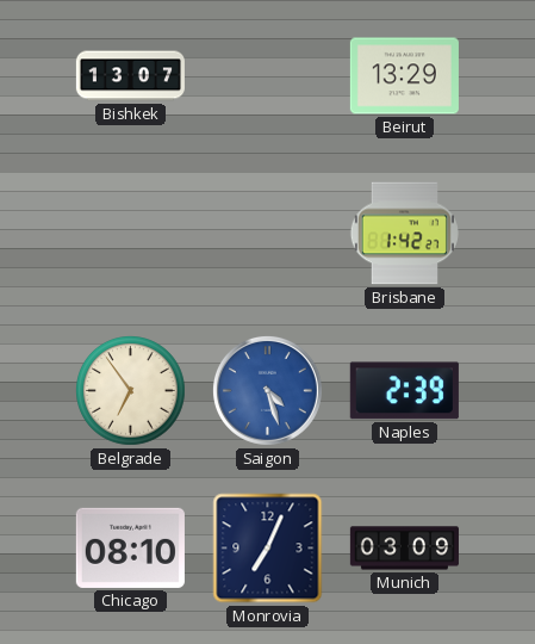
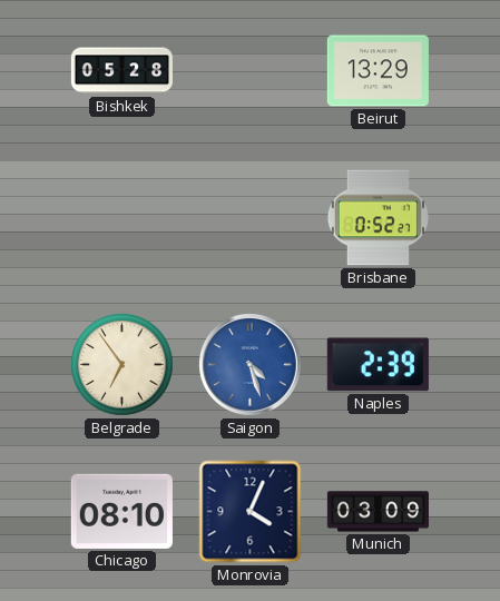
Bishkek: 13:07 -> 05:28
Brisbane: 1:42 -> 0:52
Monrovia: 7:04 -> 4:04
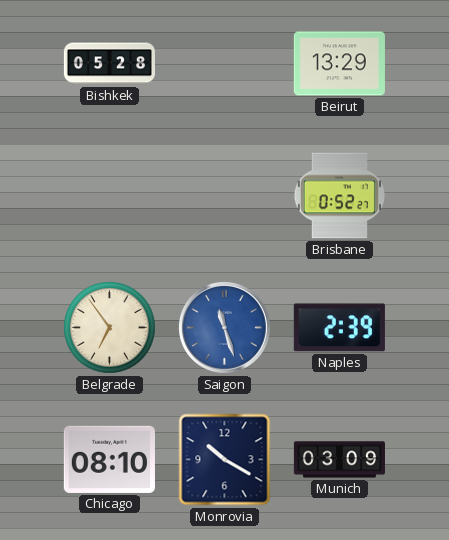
Saigon: 4:27 -> 11:27
Monrovia: 4:04 -> 10:20
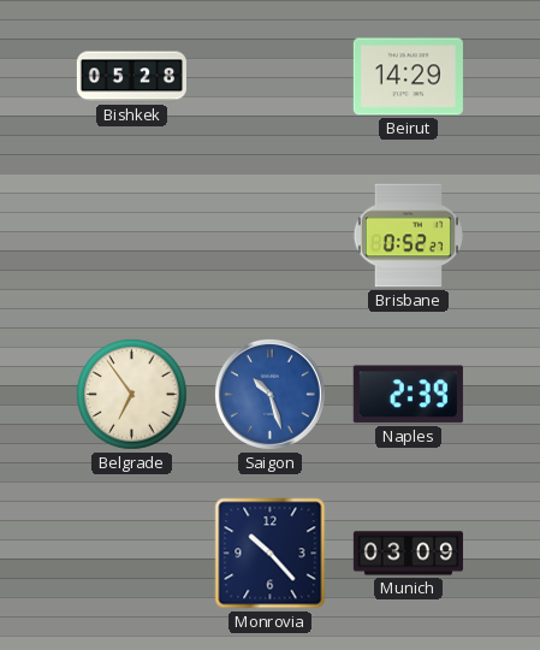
Beirut: 13:29 -> 14:29
Saigon: 11:27 -> 10:27
Chicago: 08:10 -> none
Monrovia: 10:20 -> 10:23
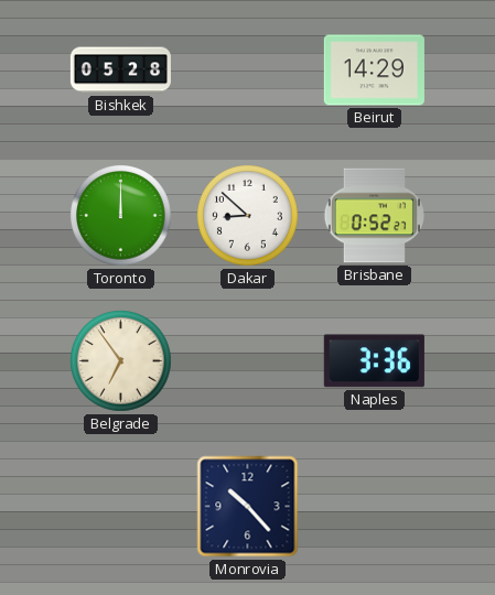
Toronto: none -> 12:00
Dakar: none -> 8:52
Saigon: 10:27 -> none
Naples: 2:39 -> 3:36
Munich: 03:09 -> none
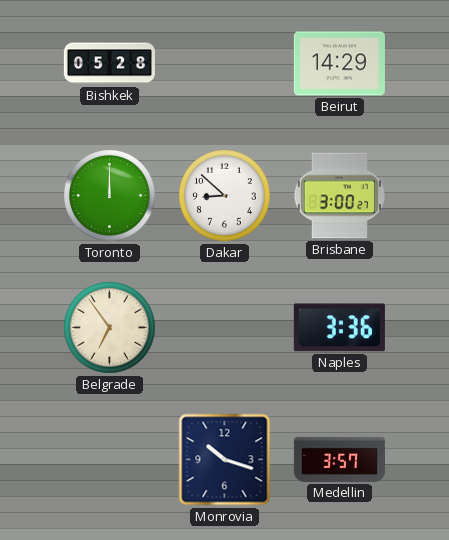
Brisbane: 0:52 -> 3:00
Monrovia: 10:23 -> 10:18
Medellin: none -> 3:57
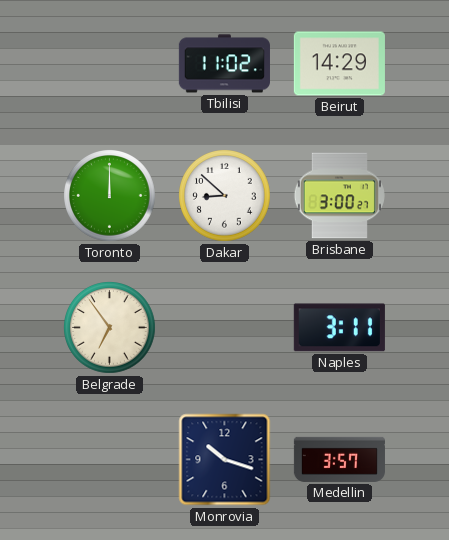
Bishkek: 05:28 -> none
Tbilisi: none -> 11:02
Naples: 3:36 -> 3:11
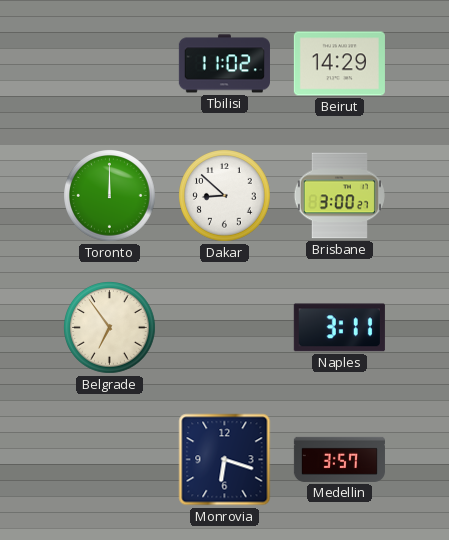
Monrovia: 10:18 -> 6:18
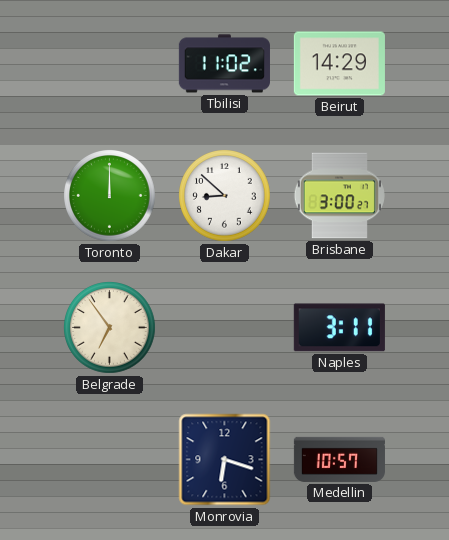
Medellin: 3:57 -> 10:57
